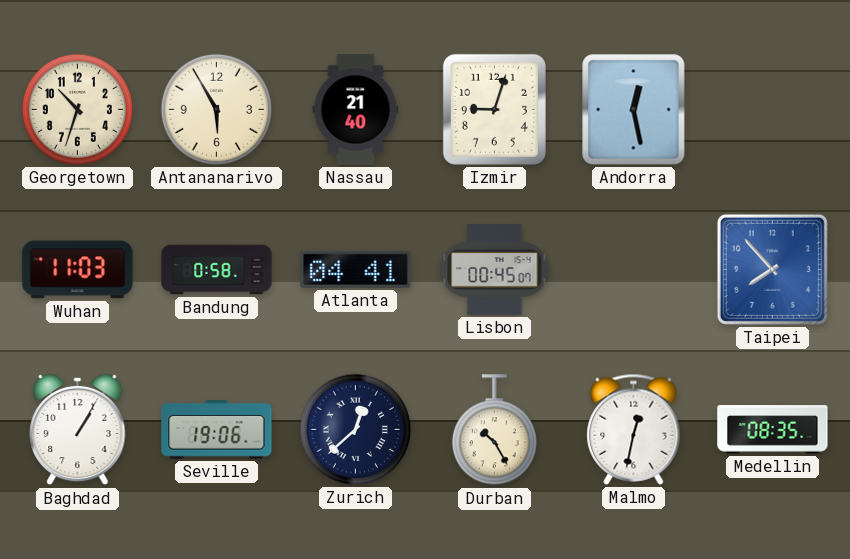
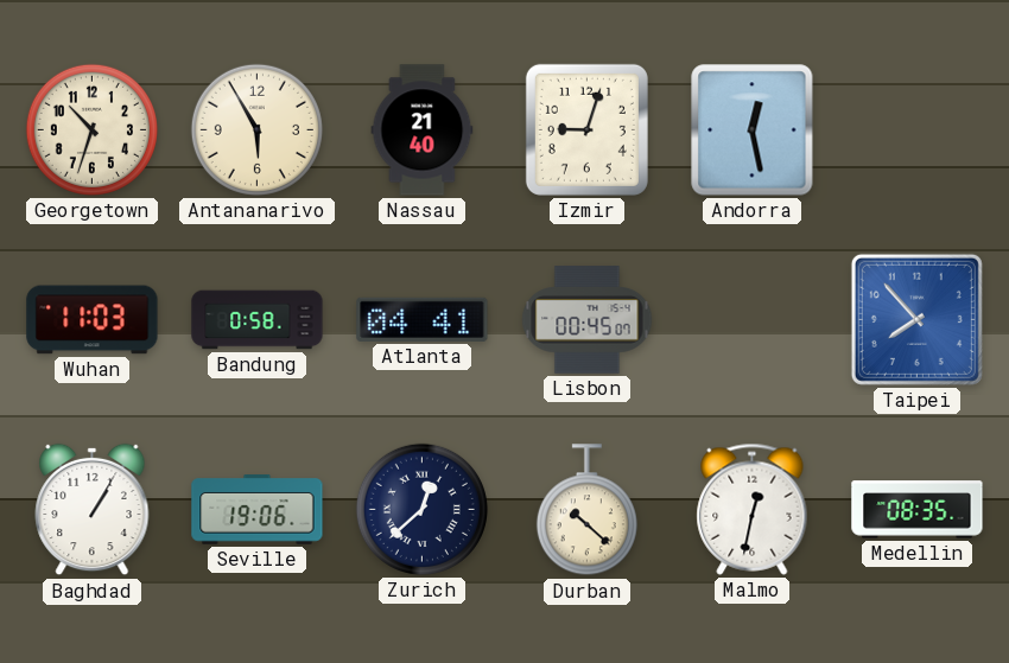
Durban: 10:25 -> 10:22
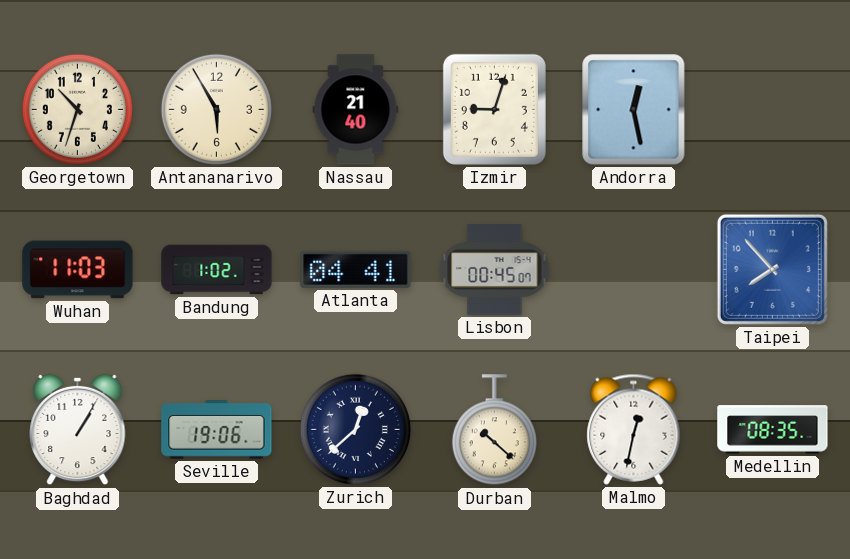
Bandung: 0:58 -> 1:02
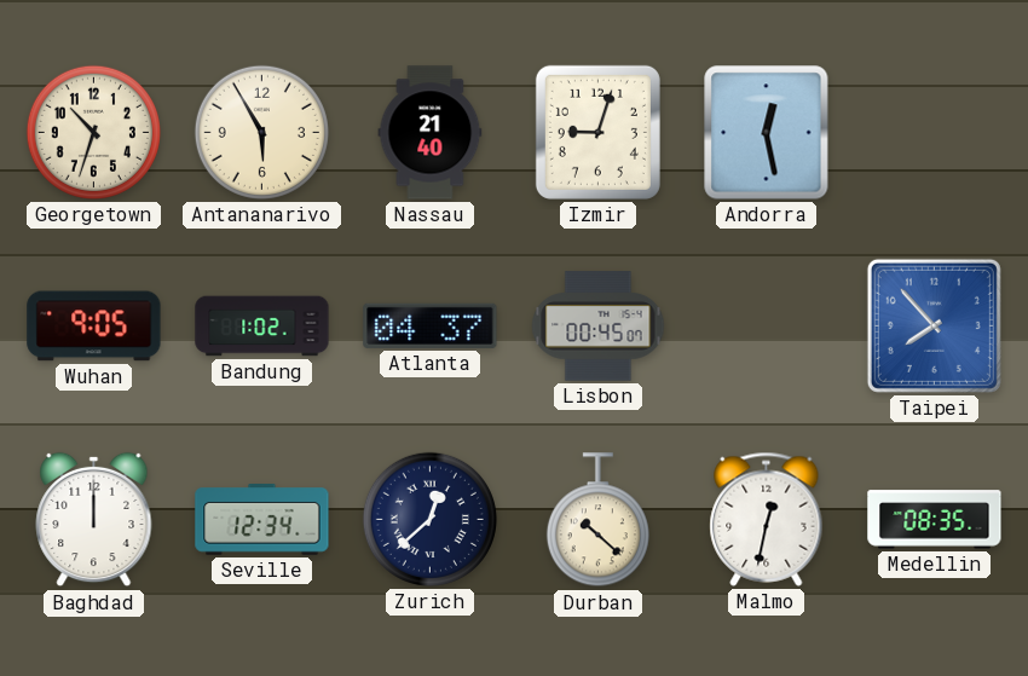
Wuhan: 11:03 -> 9:05
Atlanta: 04:41 -> 04:37
Baghdad: 1:05 -> 12:00
Seville: 19:06 -> 12:34
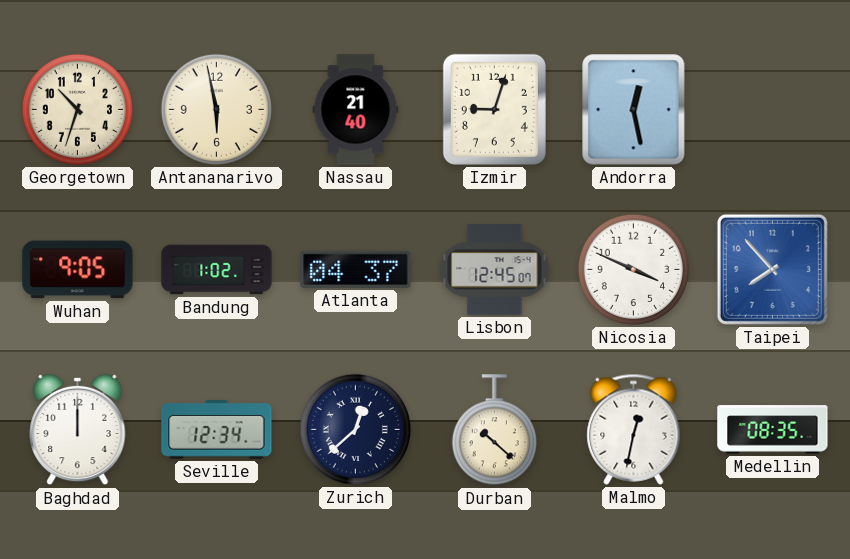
Antananarivo: 5:55 -> 5:58
Lisbon: 00:45 -> 12:45
Nicosia: none -> 3:49
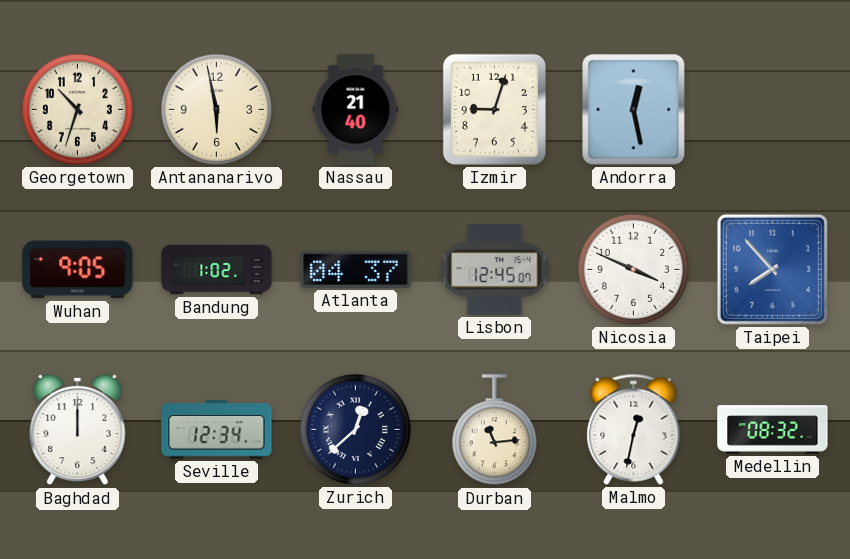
Durban: 10:22 -> 11:14
Medellin: 08:35 -> 08:32
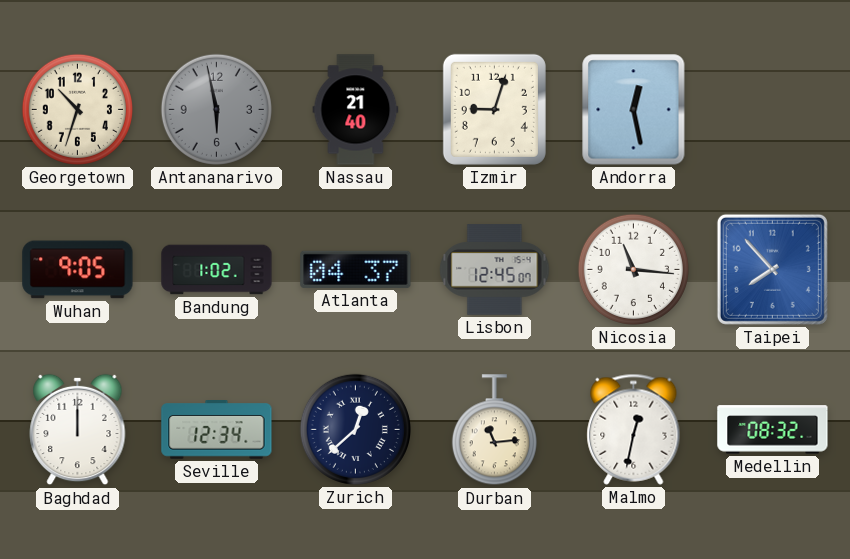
Antananarivo dial: cream -> grey
Nicosia: 3:49 -> 11:16
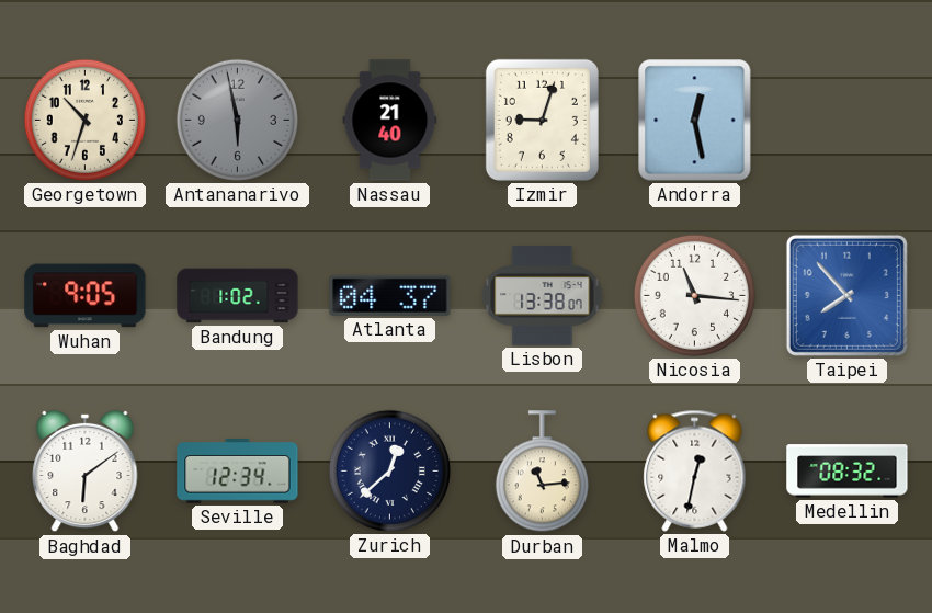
Lisbon: 12:45 -> 13:38
Baghdad: 12:00 -> 6:09
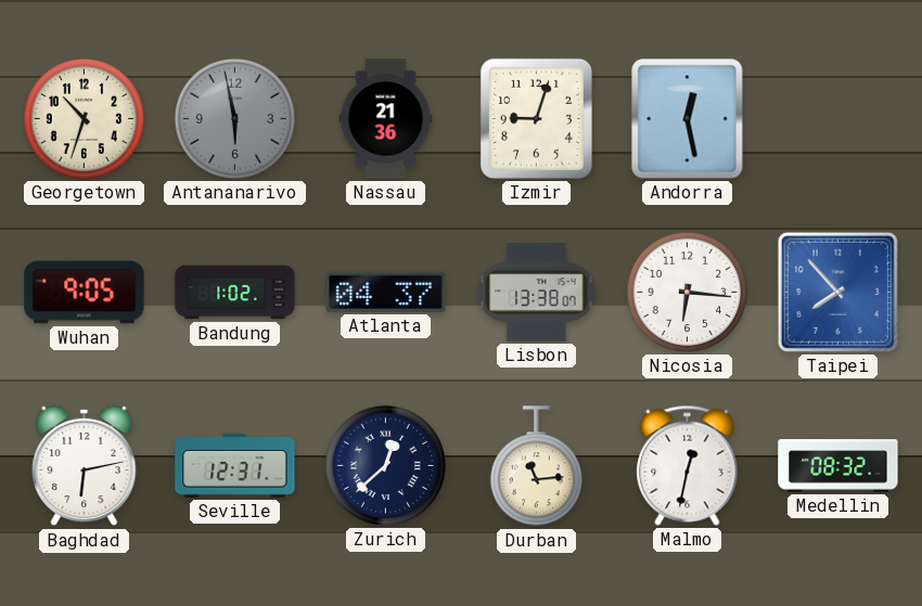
Nassau: 21:40 -> 21:36
Nicosia: 11:16 -> 6:16
Baghdad: 6:09 -> 6:13
Seville: 12:34 -> 12:31
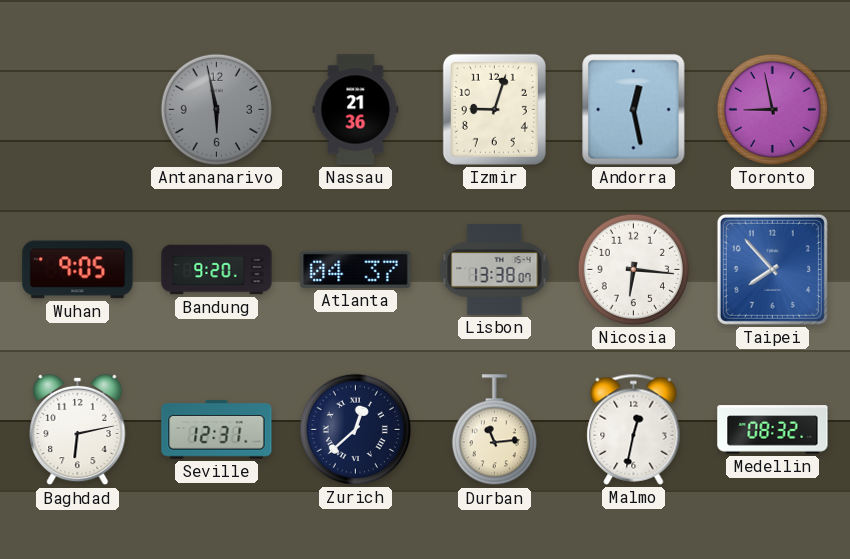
Georgetown: 10:33 -> none
Toronto: none -> 8:58
Bandung: 1:02 -> 9:20
